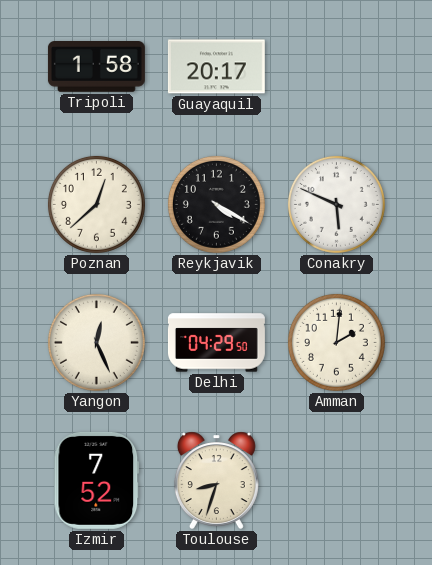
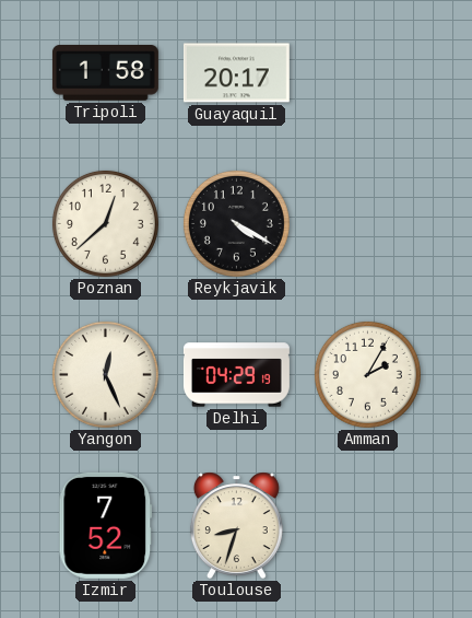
Conakry: 5:49 -> none
Delhi: 04:29:50 -> 04:29:19
Amman: 2:01 -> 2:05
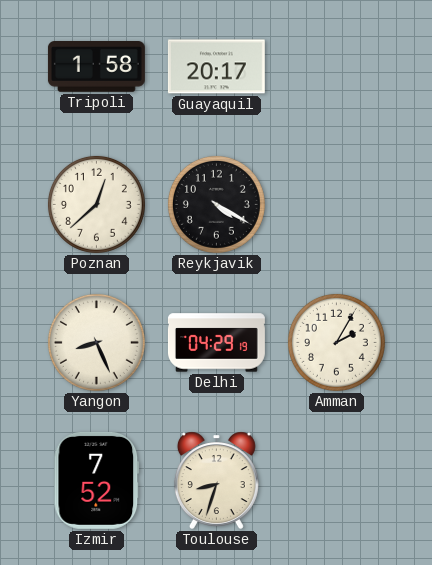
Yangon: 12:26 -> 8:26
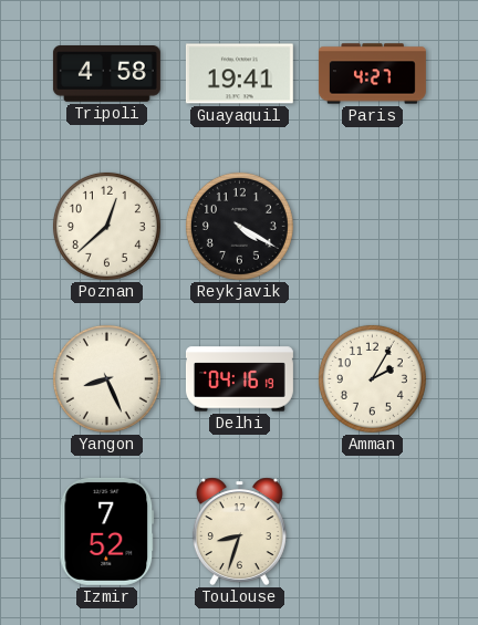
Tripoli: 1:58 -> 4:58
Guayaquil: 20:17 -> 19:41
Paris: none -> 4:27
Delhi: 04:29 -> 04:16
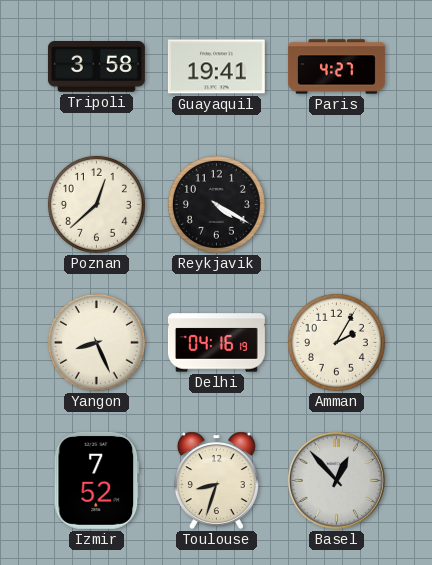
Tripoli: 4:58 -> 3:58
Basel: none -> 12:53
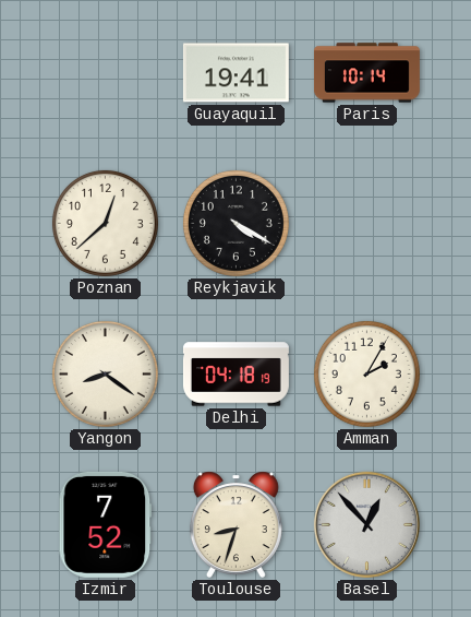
Tripoli: 3:58 -> none
Paris: 4:27 -> 10:14
Yangon: 8:26 -> 8:21
Delhi: 04:16 -> 04:18
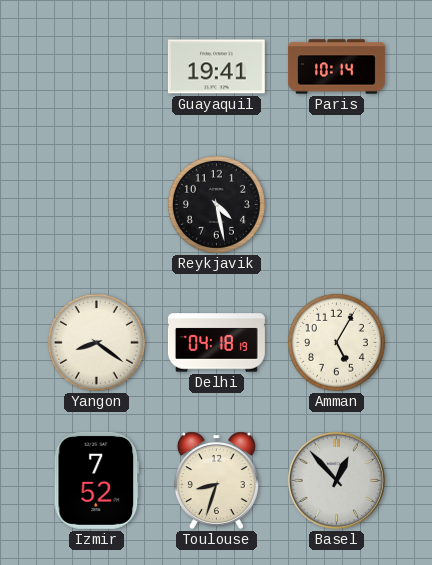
Poznan: 12:38 -> none
Reykjavik: 4:20 -> 4:28
Amman: 2:05 -> 5:05
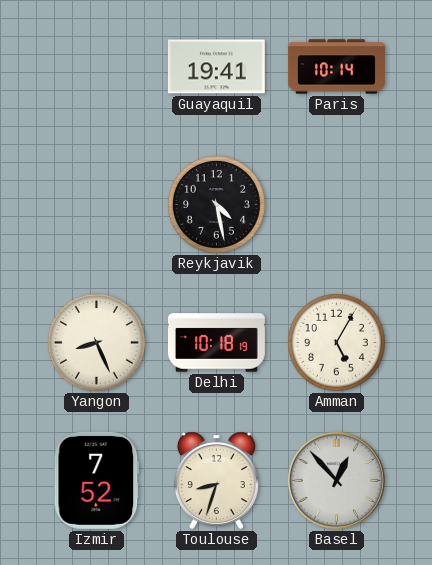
Yangon: 8:21 -> 8:26
Delhi: 04:18 -> 10:18
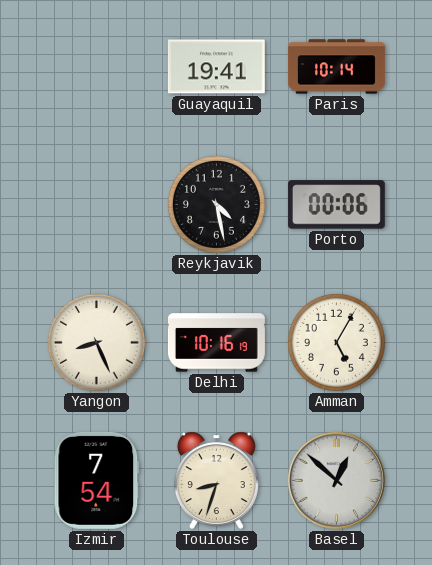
Porto: none -> 00:06
Delhi: 10:18 -> 10:16
Izmir: 7:52 -> 7:54
Basel: 12:53 -> 12:52
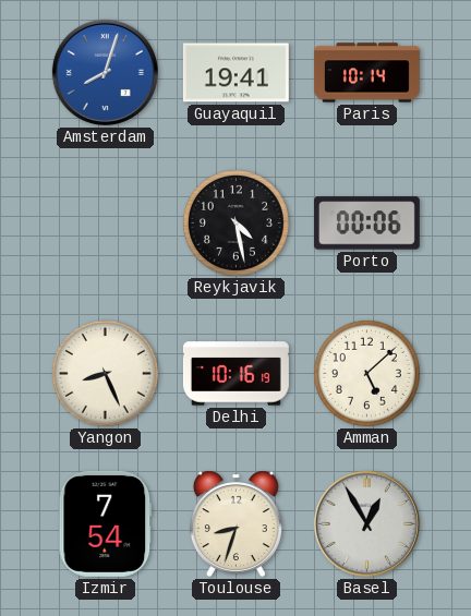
Amsterdam: none -> 8:03
Amman: 5:05 -> 5:08
Basel: 12:52 -> 12:55
